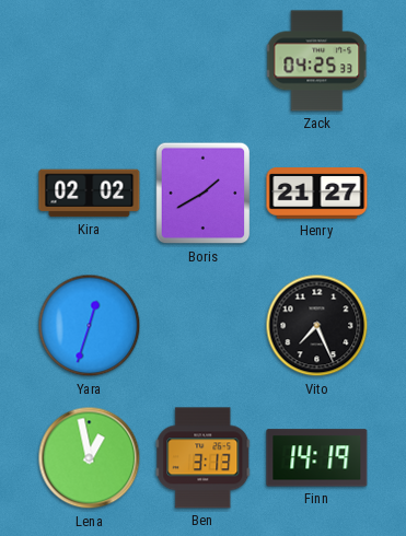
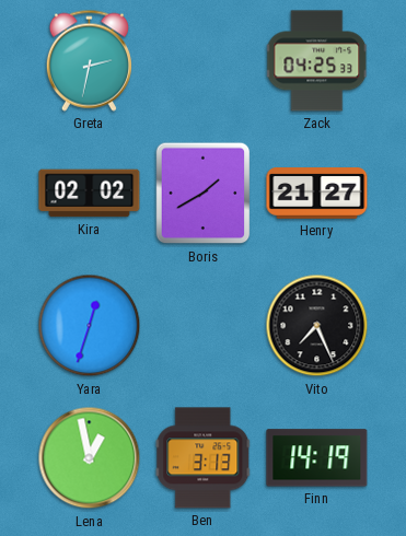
Greta: none -> 2:32
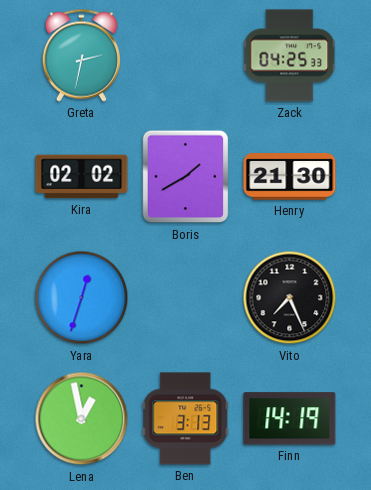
Henry: 21:27 -> 21:30
